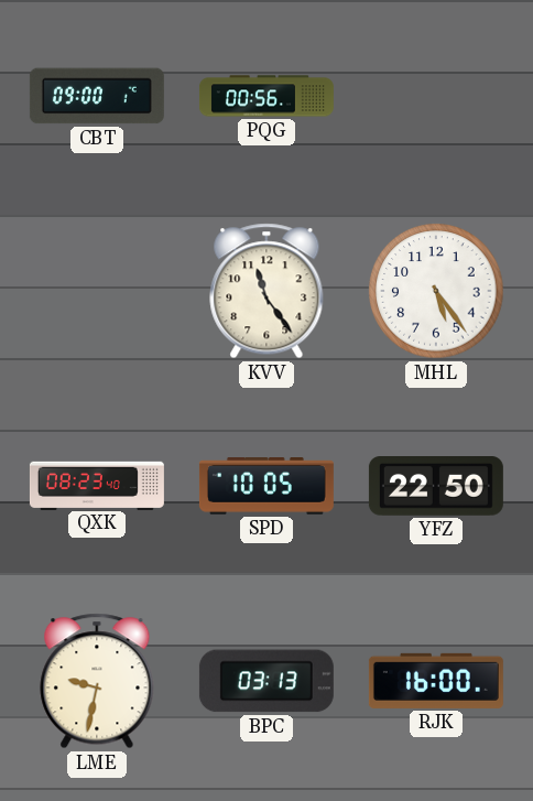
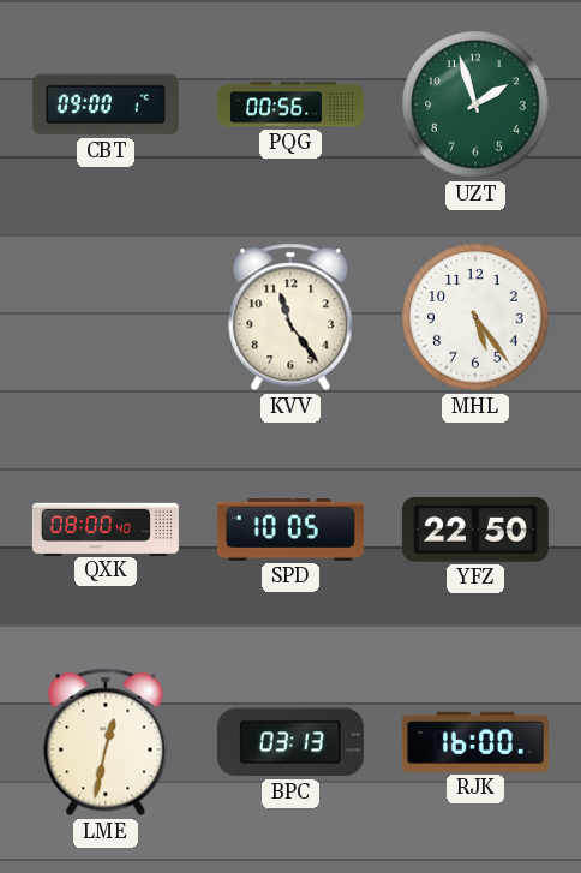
UZT: none -> 1:57
QXK: 08:23 -> 08:00
LME: 9:32 -> 12:32
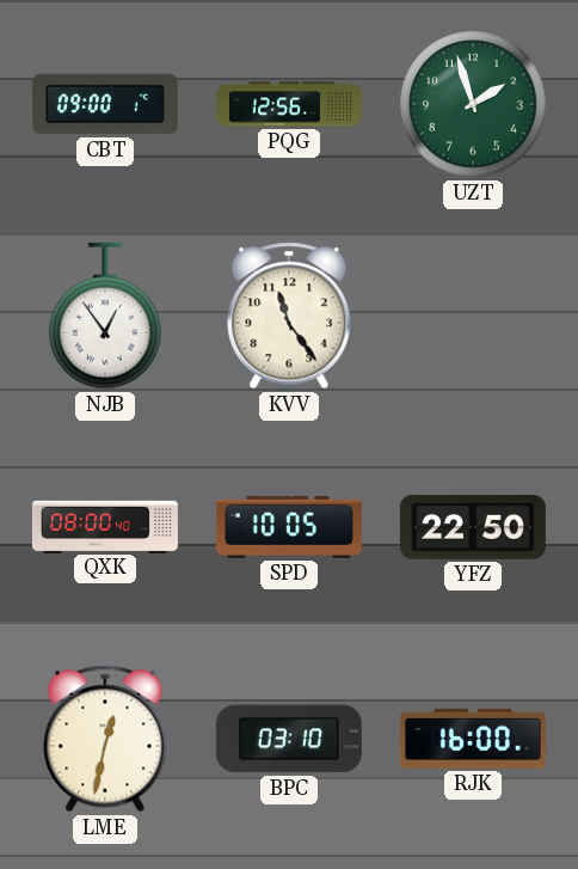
PQG: 00:56 -> 12:56
NJB: none -> 12:54
MHL: 5:24 -> none
BPC: 03:13 -> 03:10
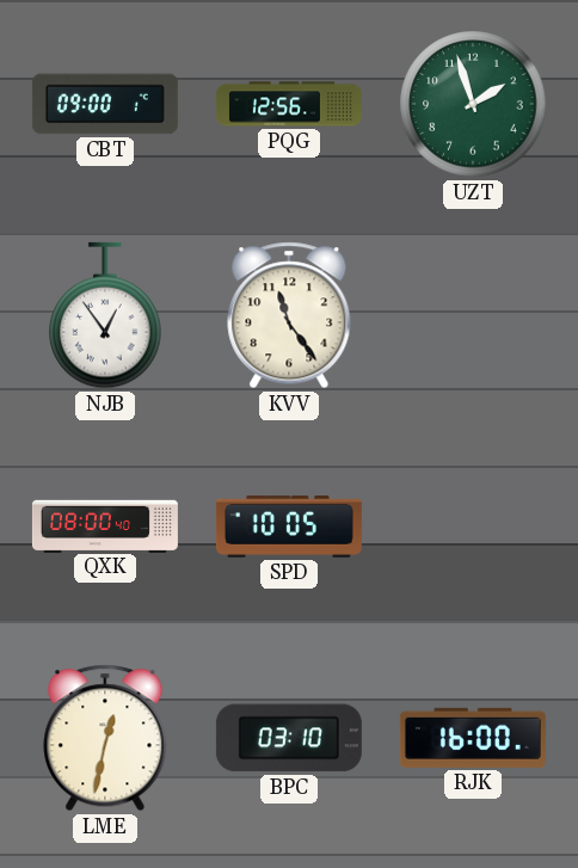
YFZ: 22:50 -> none
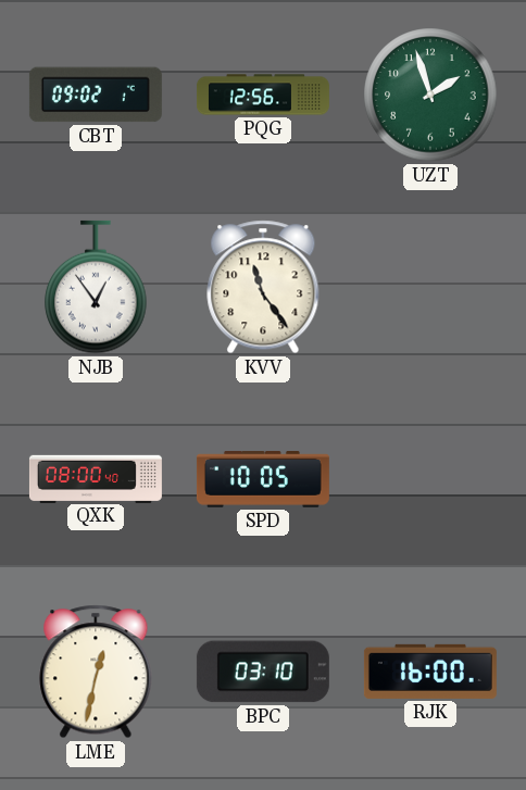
CBT: 09:00 -> 09:02
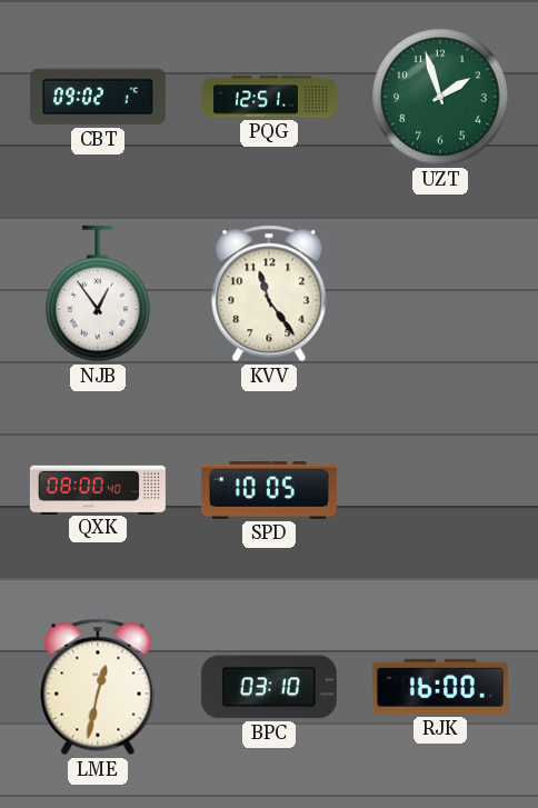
PQG: 12:56 -> 12:51
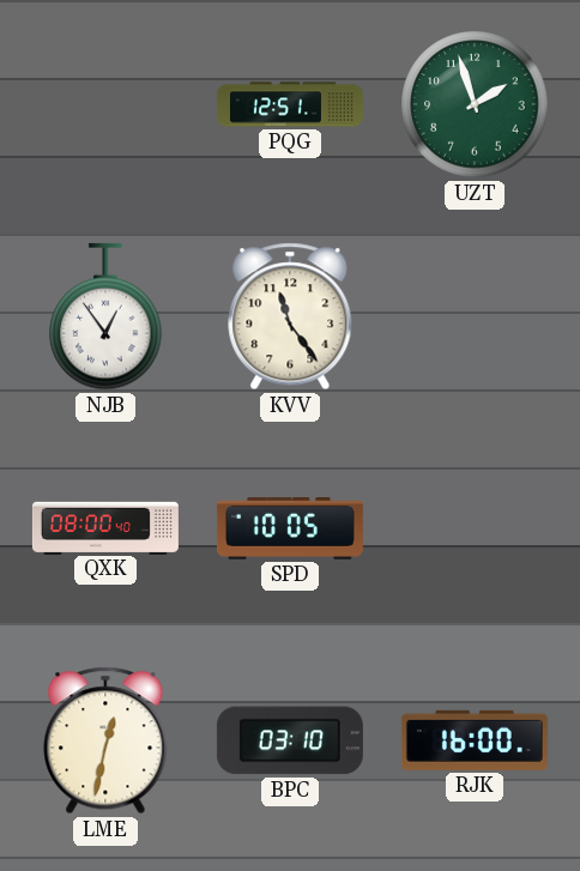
CBT: 09:02 -> none
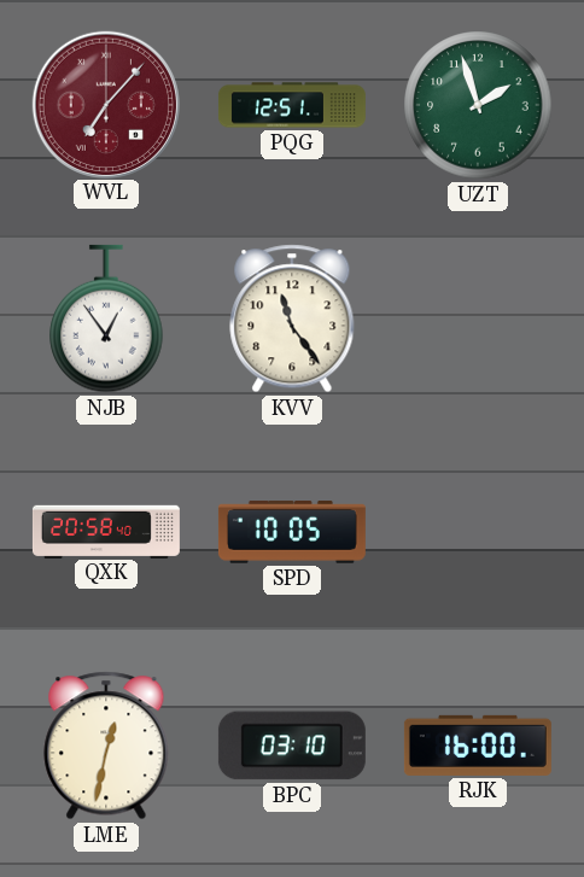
WVL: none -> 7:07
QXK: 08:00 -> 20:58
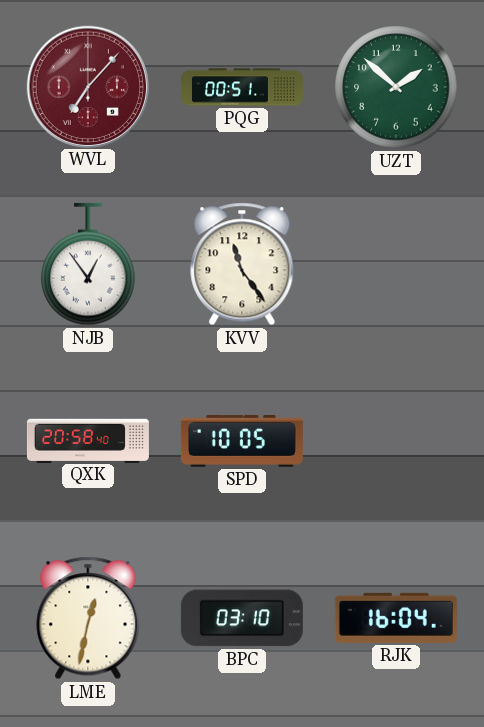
PQG: 12:51 -> 00:51
UZT: 1:57 -> 1:52
RJK: 16:00 -> 16:04
